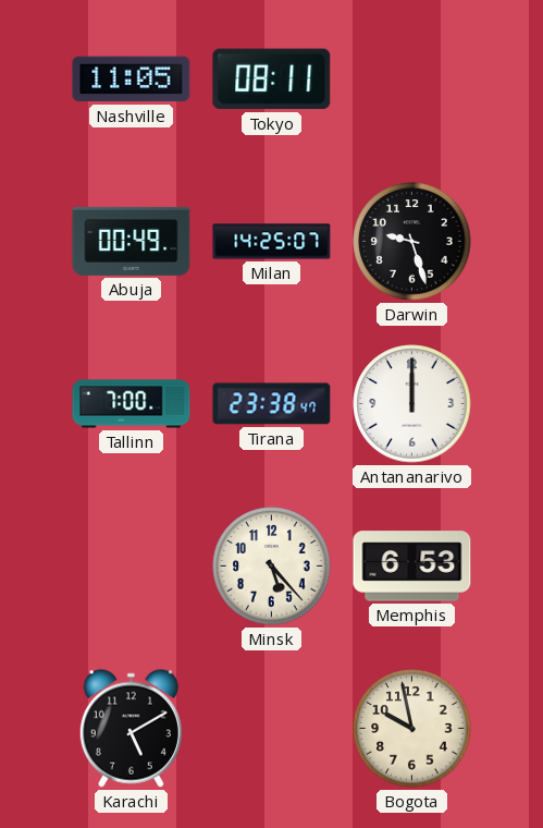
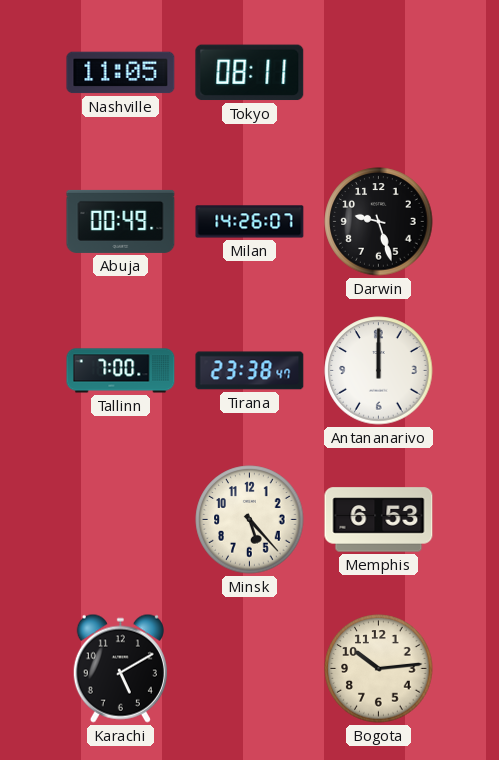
Milan: 14:25 -> 14:26
Bogota: 9:58 -> 10:14
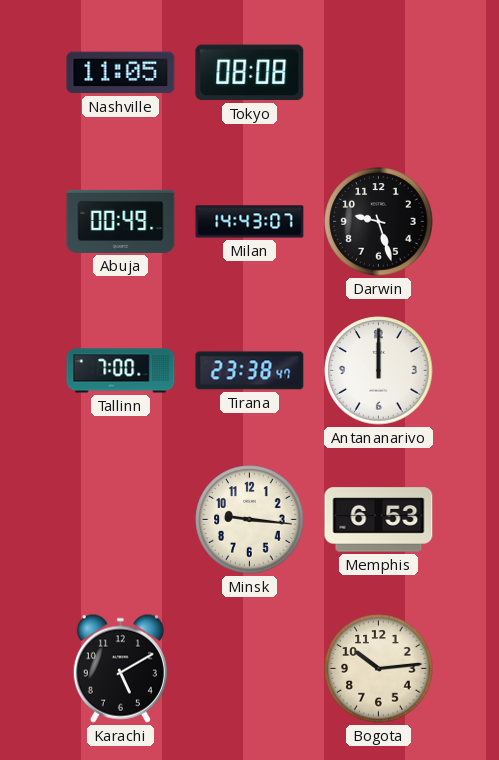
Tokyo: 08:11 -> 08:08
Milan: 14:26 -> 14:43
Minsk: 5:23 -> 9:16
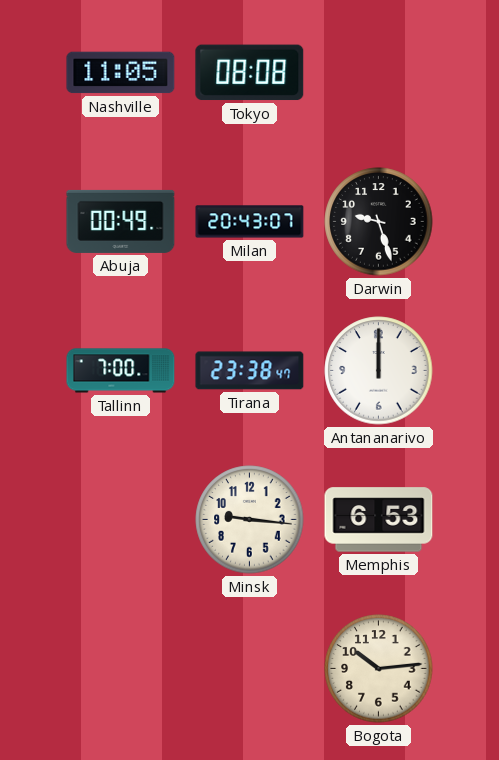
Milan: 14:43 -> 20:43
Karachi: 5:10 -> none
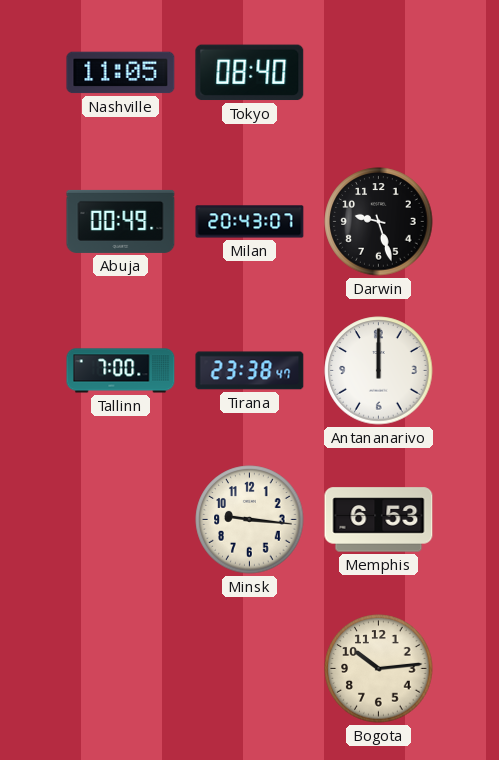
Tokyo: 08:08 -> 08:40
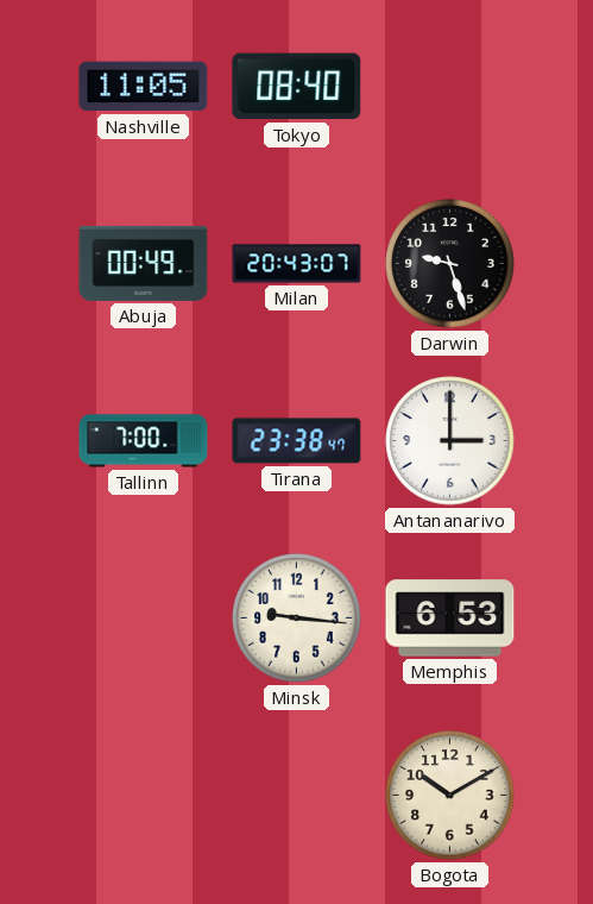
Antananarivo: 12:00 -> 3:00
Bogota: 10:14 -> 10:10
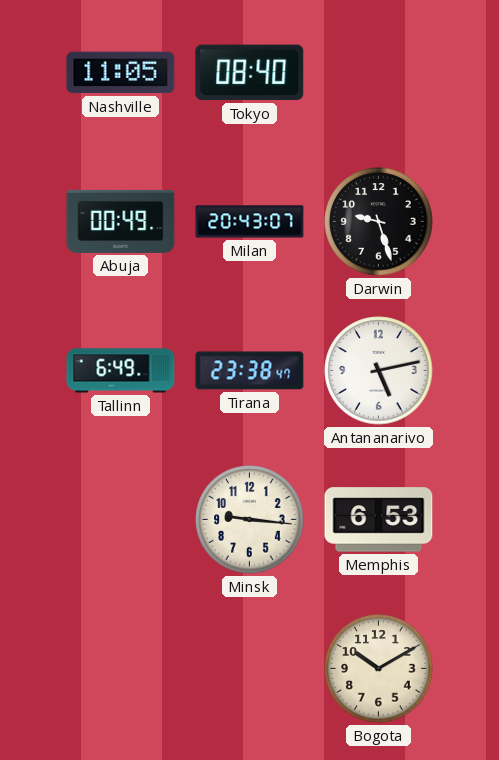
Tallinn: 7:00 -> 6:49
Antananarivo: 3:00 -> 5:13
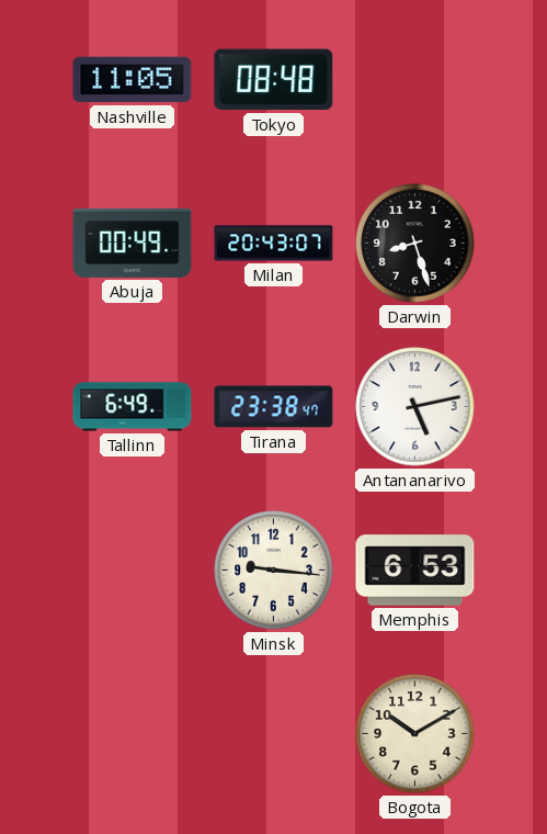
Tokyo: 08:40 -> 08:48
Darwin: 9:27 -> 8:27
